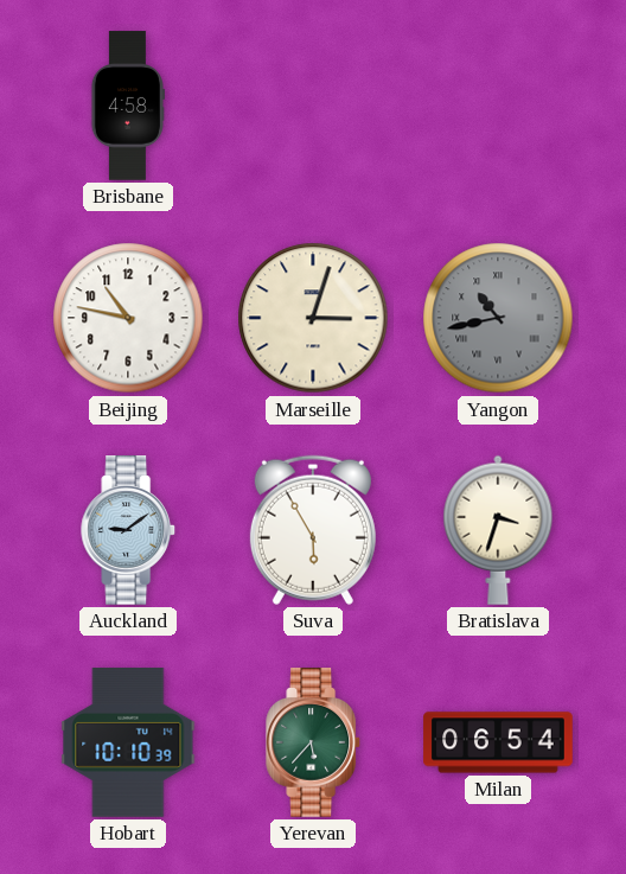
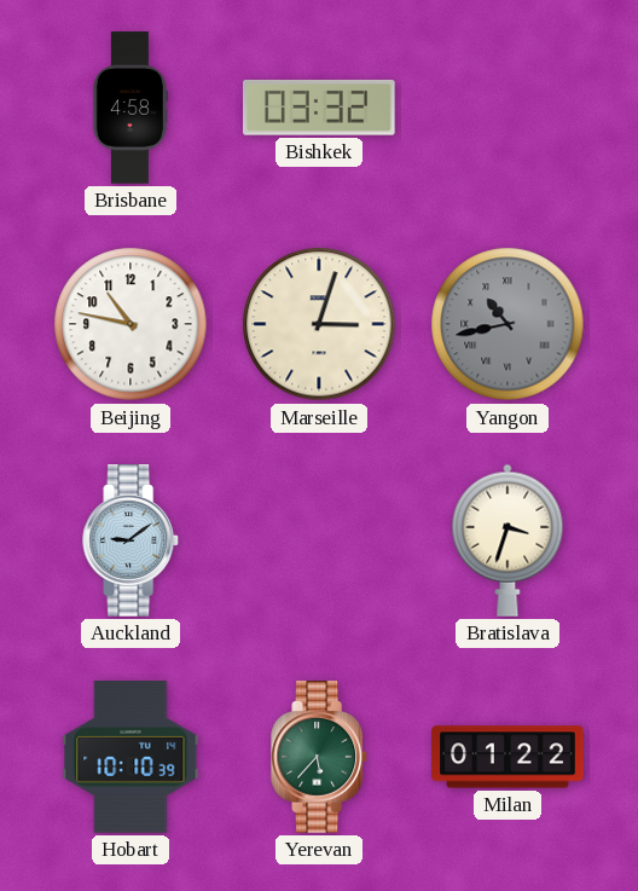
Bishkek: none -> 03:32
Suva: 5:55 -> none
Milan: 06:54 -> 01:22
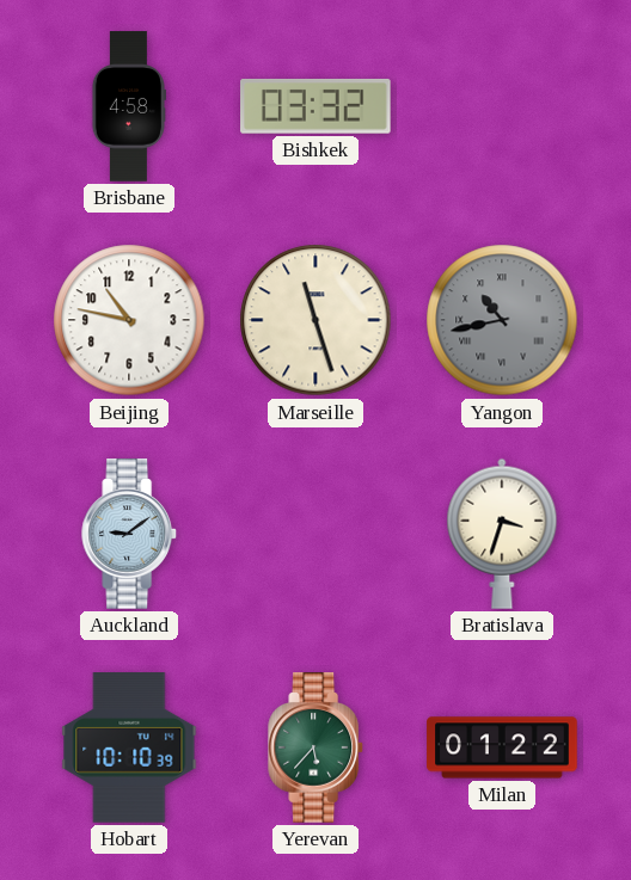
Marseille: 3:03 -> 11:27
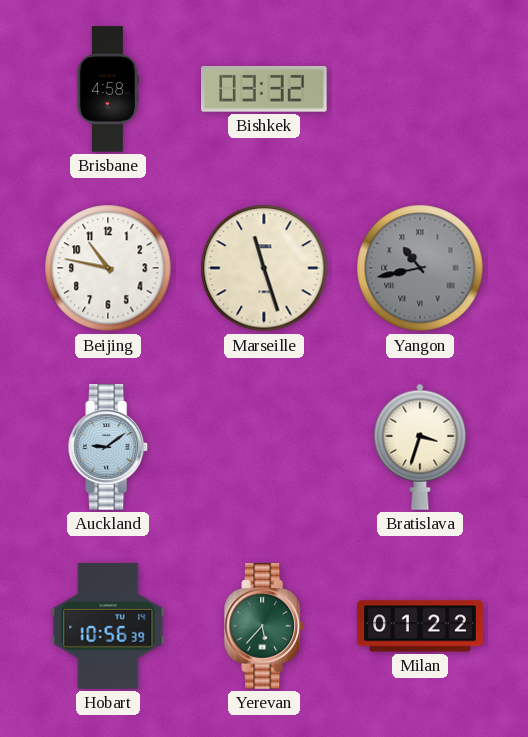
Hobart: 10:10 -> 10:56
